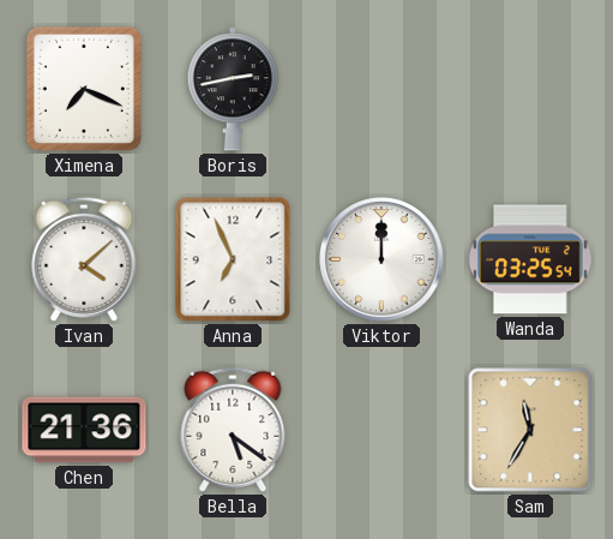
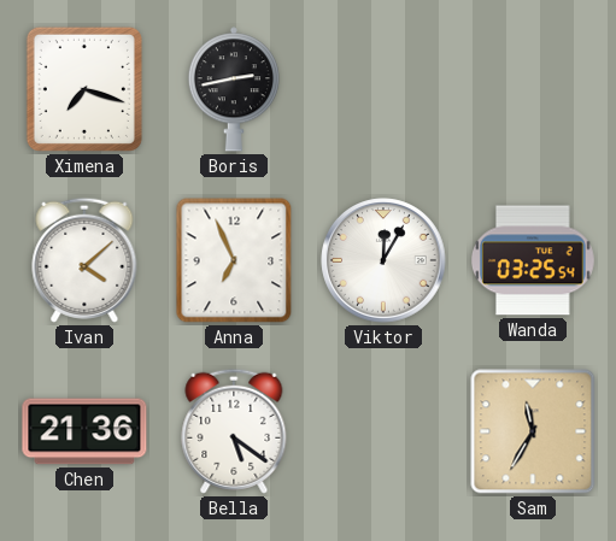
Ximena: 7:19 -> 7:18
Viktor: 12:00 -> 12:05
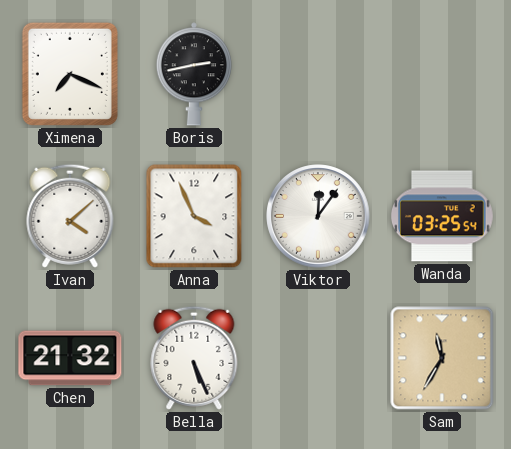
Ximena: 7:18 -> 7:19
Anna: 6:56 -> 3:56
Viktor: 12:05 -> 12:06
Chen: 21:36 -> 21:32
Bella: 5:21 -> 5:26
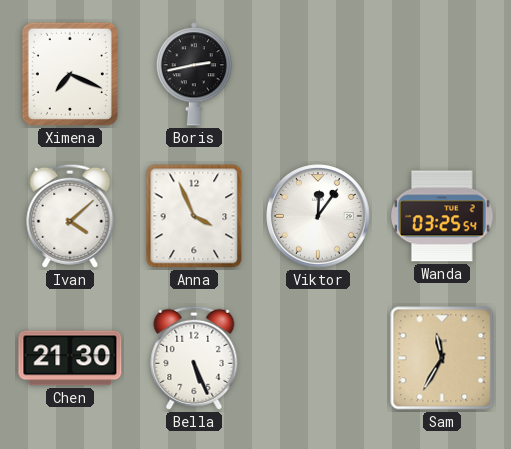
Chen: 21:32 -> 21:30
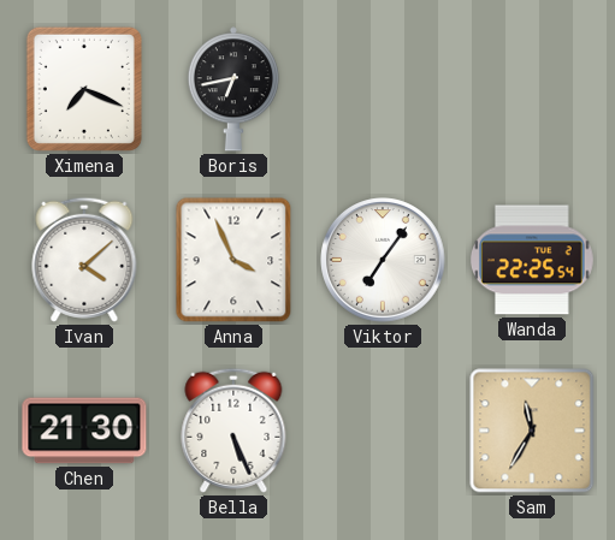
Boris: 2:43 -> 6:43
Viktor: 12:06 -> 7:06
Wanda: 03:25 -> 22:25
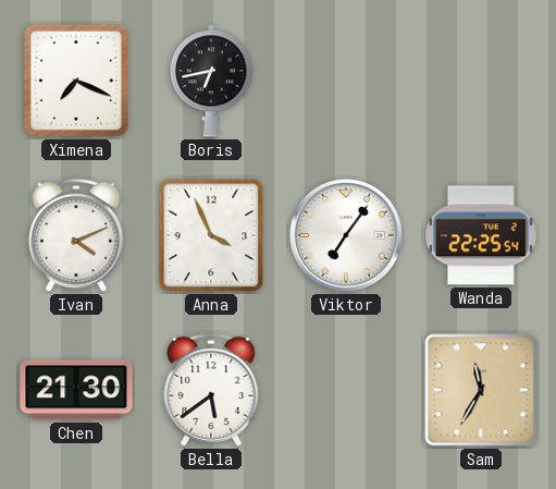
Ivan: 4:08 -> 4:11
Bella: 5:26 -> 5:39
